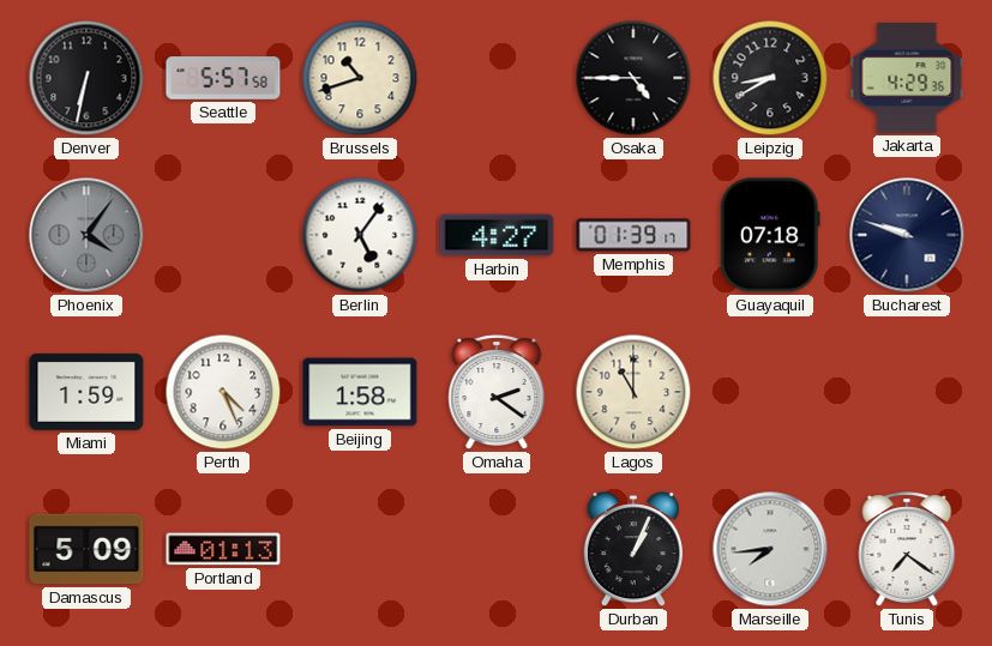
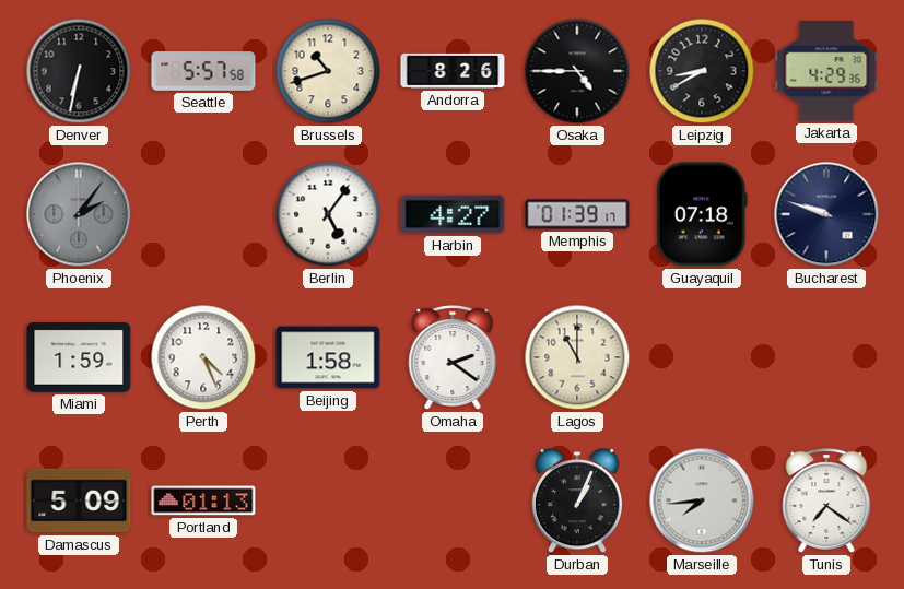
Andorra: none -> 8:26
Phoenix: 4:06 -> 2:06
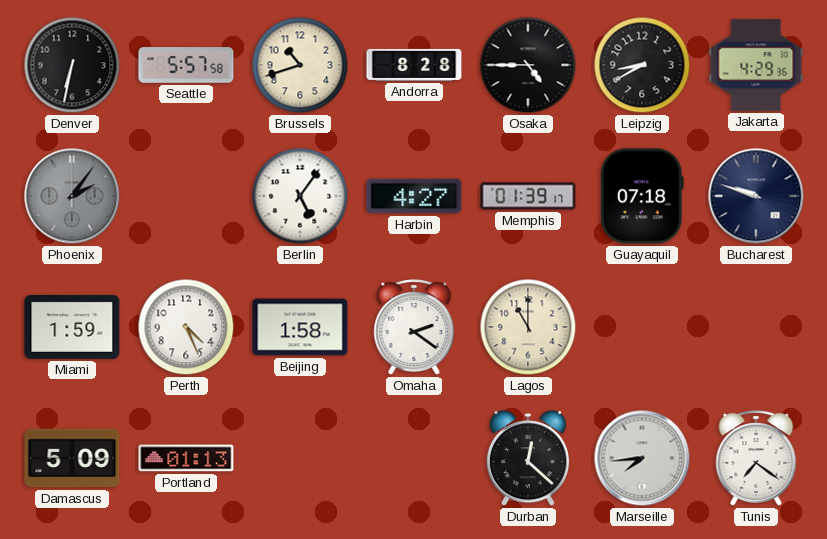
Andorra: 8:26 -> 8:28
Durban: 1:04 -> 12:22
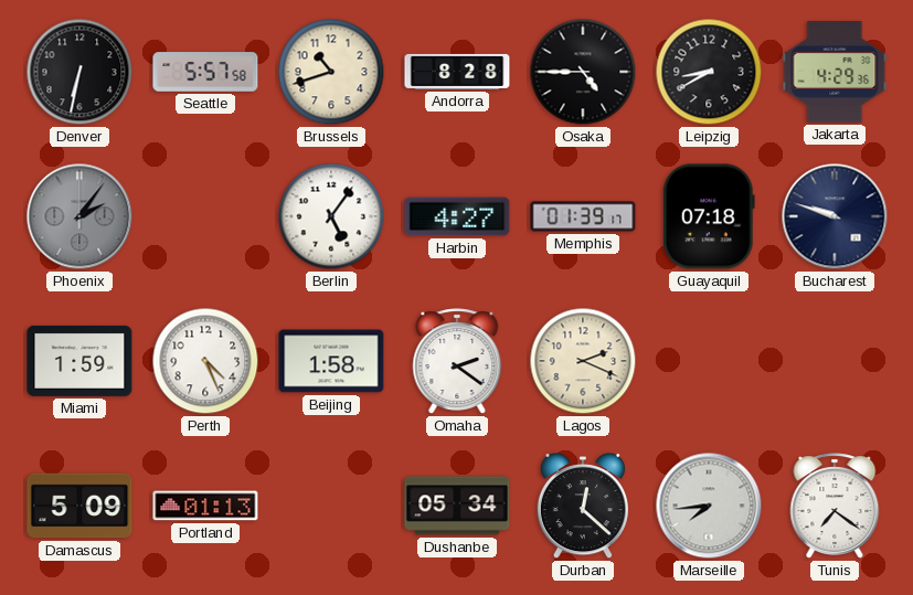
Lagos: 11:00 -> 2:19
Dushanbe: none -> 05:34
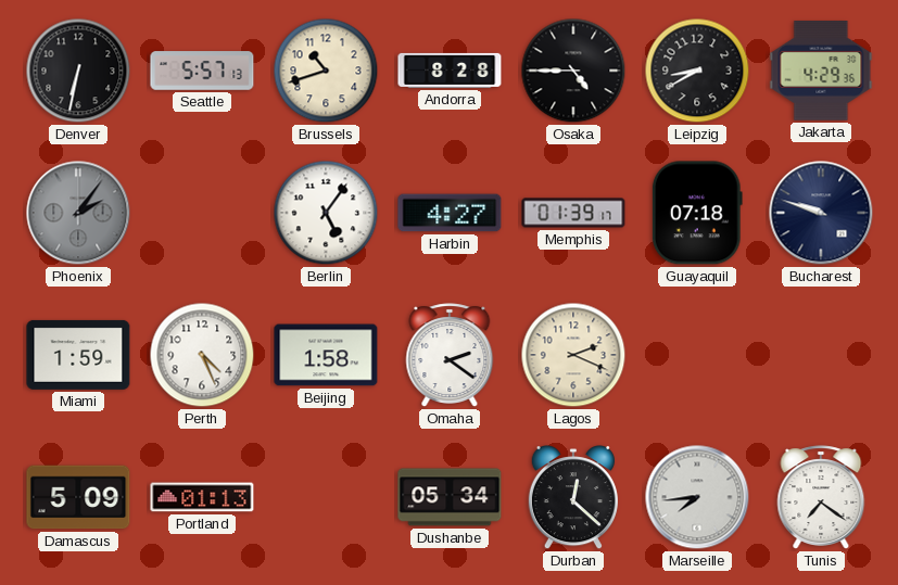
Seattle: 5:57:58 -> 5:57:13
